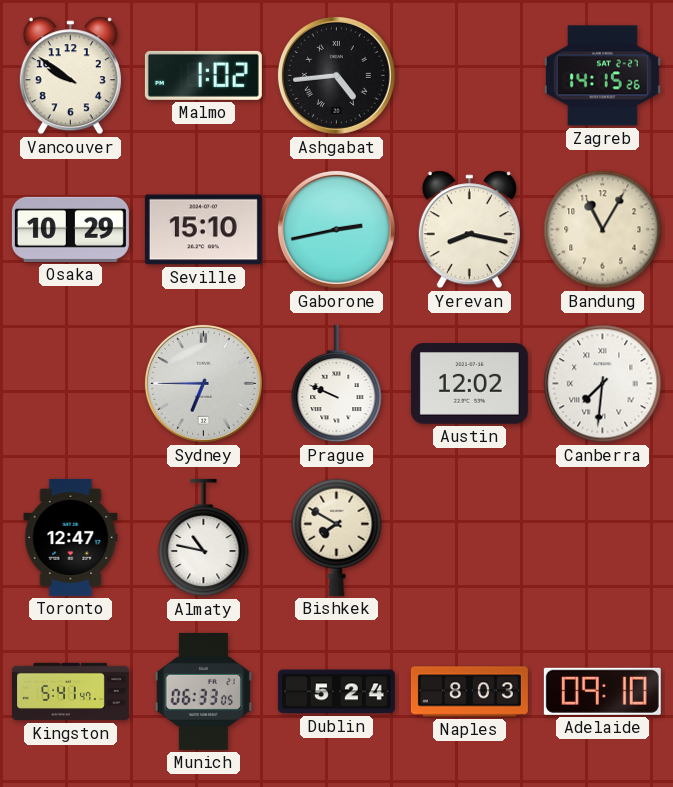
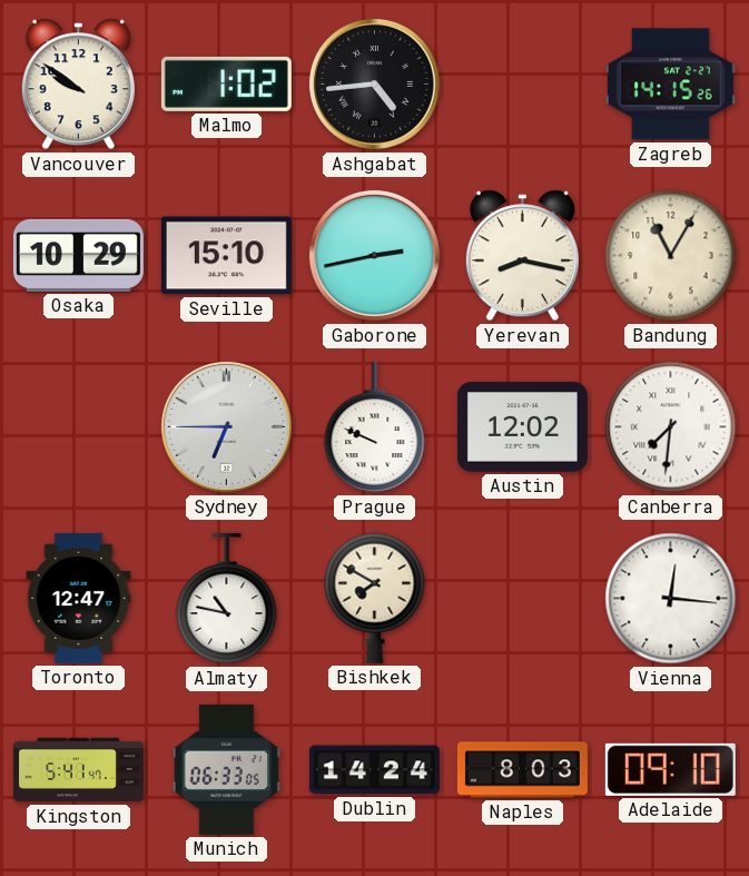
Vienna: none -> 12:16
Dublin: 5:24 -> 14:24
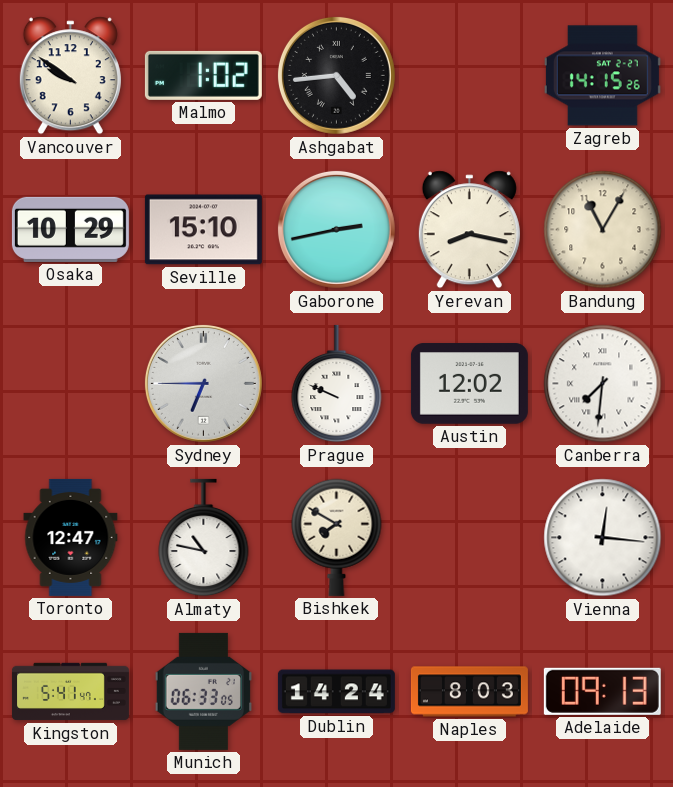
Adelaide: 09:10 -> 09:13
